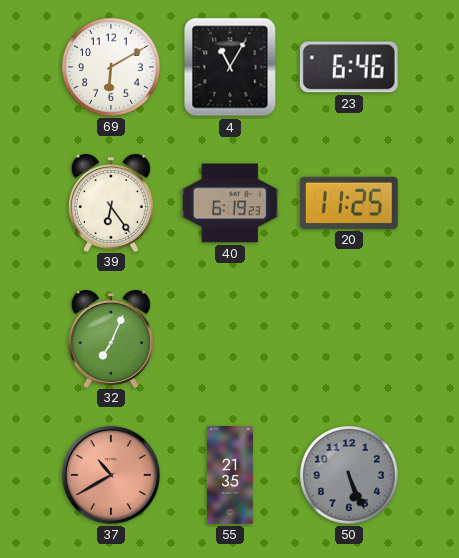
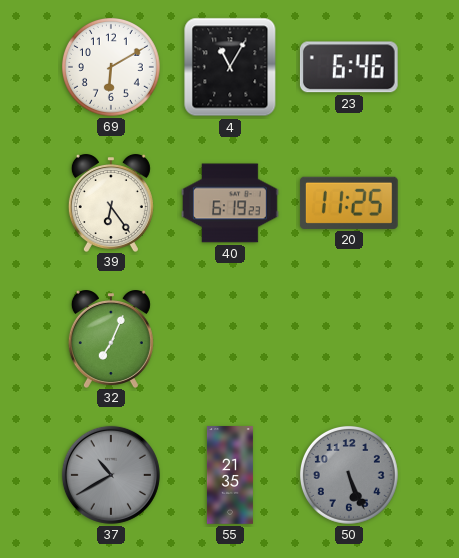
37 dial: salmon -> grey
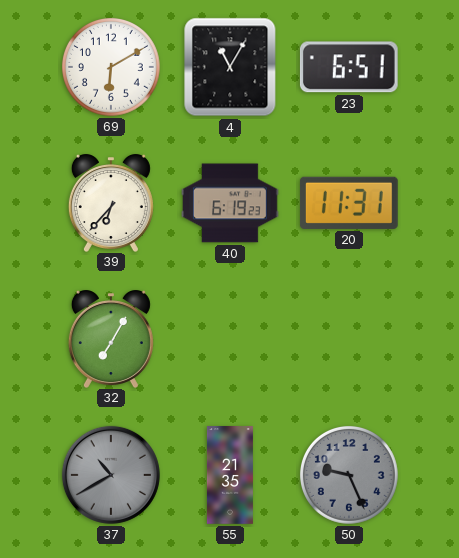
23: 6:46 -> 6:51
39: 6:24 -> 6:37
20: 11:25 -> 11:31
32: 7:04 -> 7:05
50: 5:26 -> 9:26
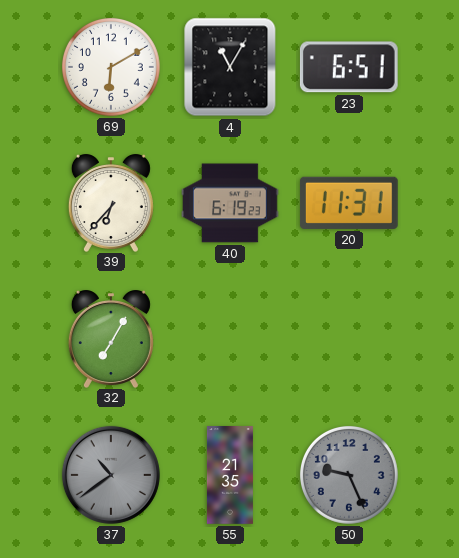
37: 10:40 -> 10:39
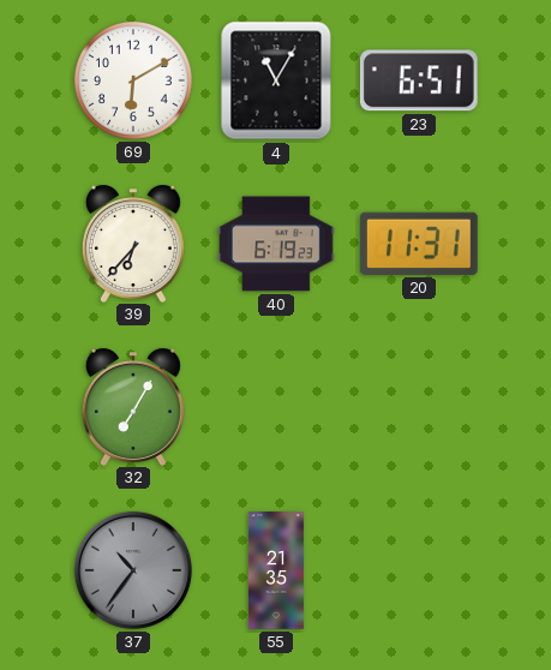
37: 10:39 -> 10:36
50: 9:26 -> none
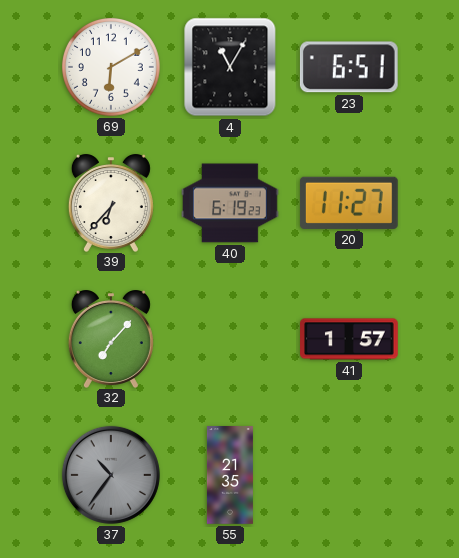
20: 11:31 -> 11:27
32: 7:05 -> 7:07
41: none -> 1:57
